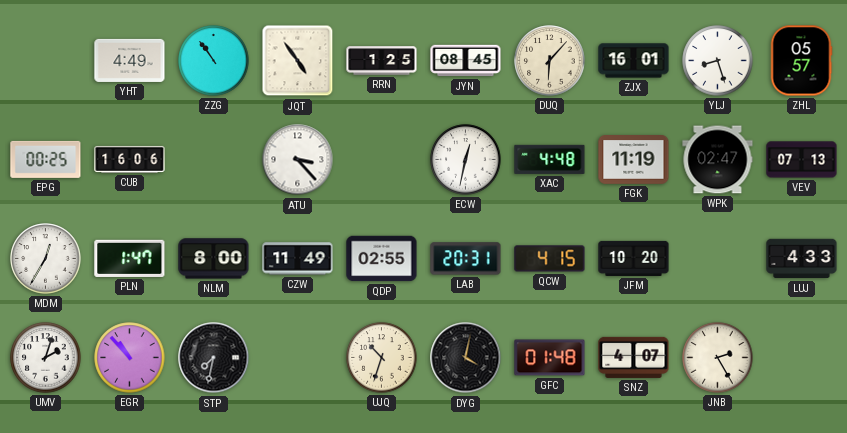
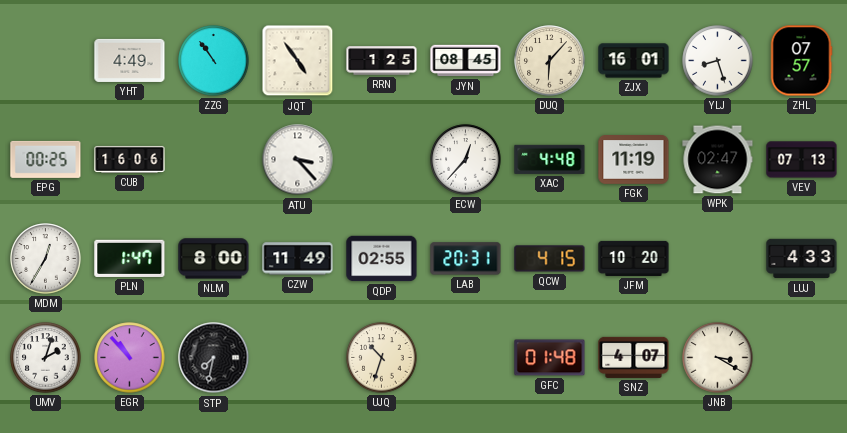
ZHL: 05:57 -> 07:57
ECW: 12:32 -> 12:37
DYG: 4:02 -> none
JNB: 2:25 -> 3:20
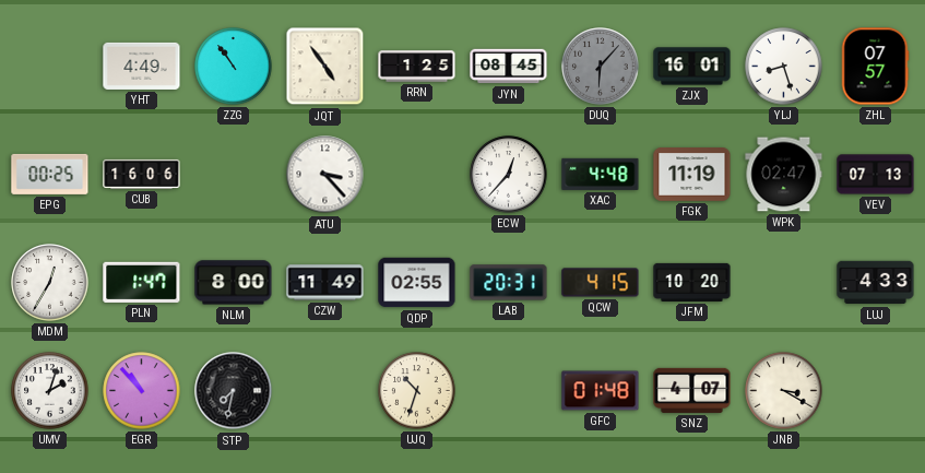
DUQ dial: cream -> grey
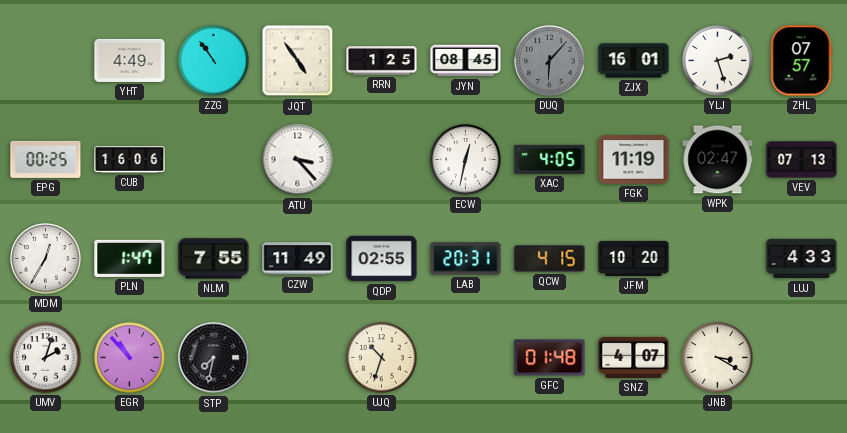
YLJ: 8:27 -> 2:27
ECW: 12:37 -> 12:32
XAC: 4:48 -> 4:05
NLM: 8:00 -> 7:55
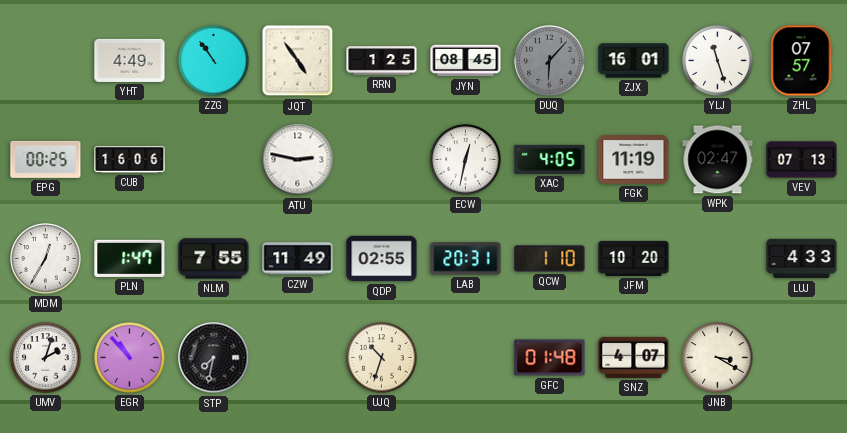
YLJ: 2:27 -> 11:27
ATU: 3:23 -> 2:47
QCW: 4:15 -> 1:10
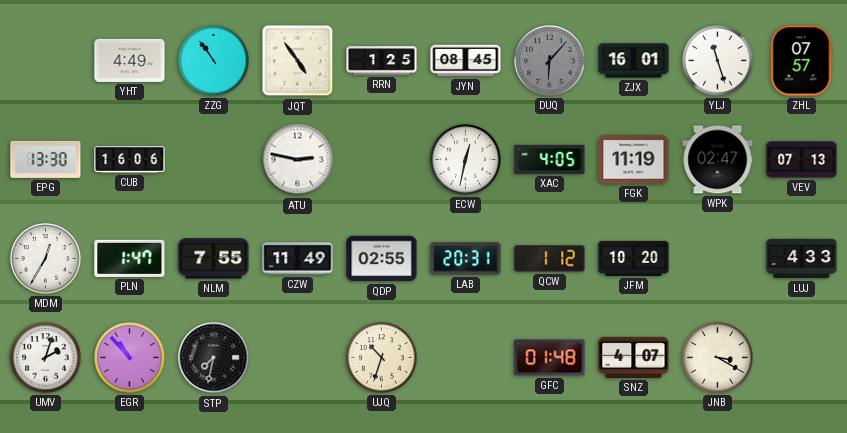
EPG: 00:25 -> 13:30
QCW: 1:10 -> 1:12
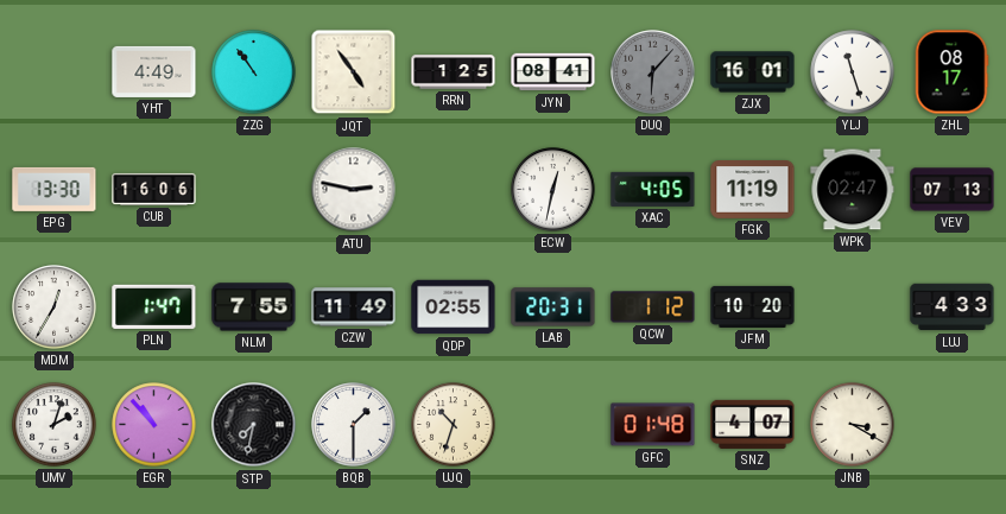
JYN: 08:45 -> 08:41
ZHL: 07:57 -> 08:17
BQB: none -> 1:30
